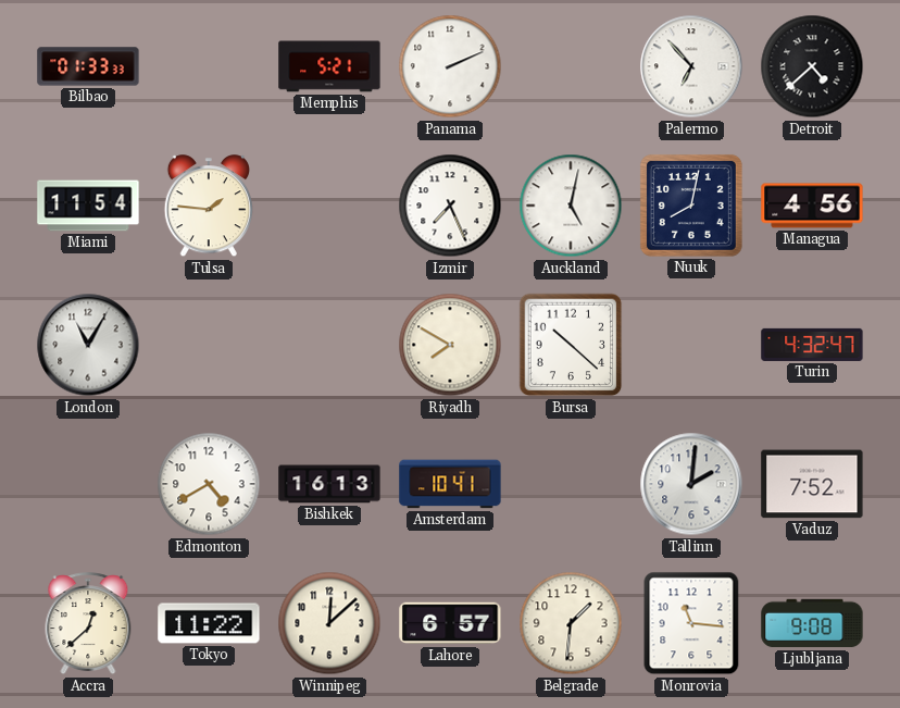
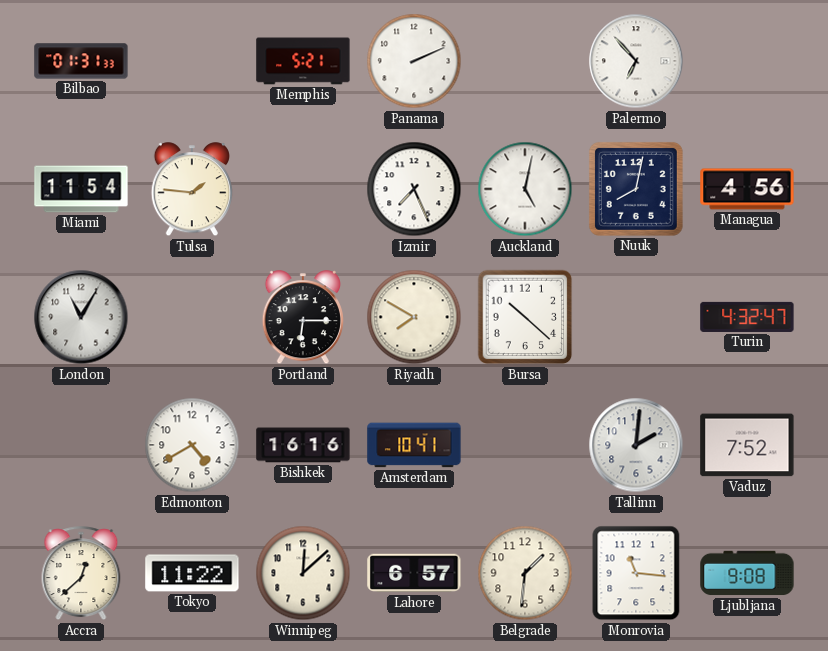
Bilbao: 01:33 -> 01:31
Detroit: 4:38 -> none
Portland: none -> 6:15
Bishkek: 16:13 -> 16:16
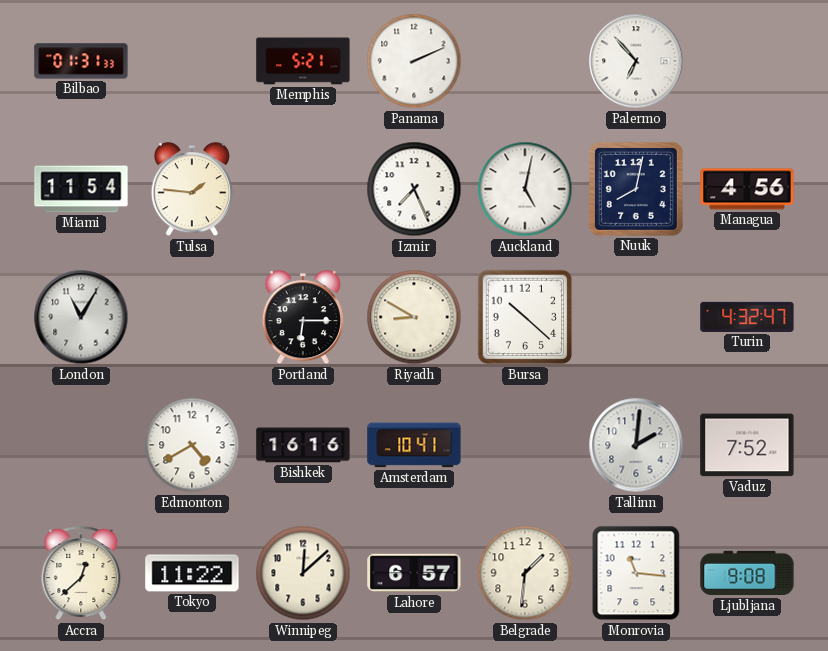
Riyadh: 7:50 -> 8:50
